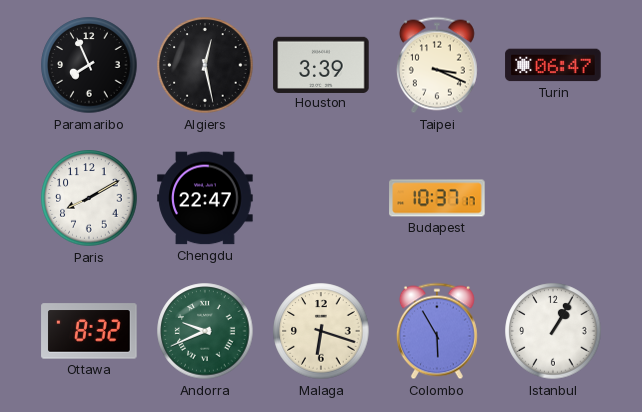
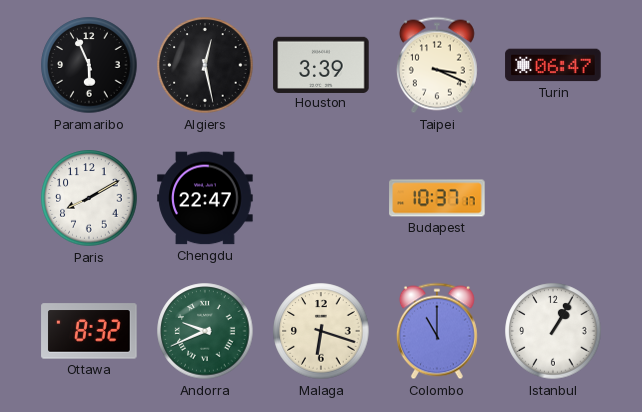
Paramaribo: 7:56 -> 5:56
Colombo: 5:55 -> 11:00
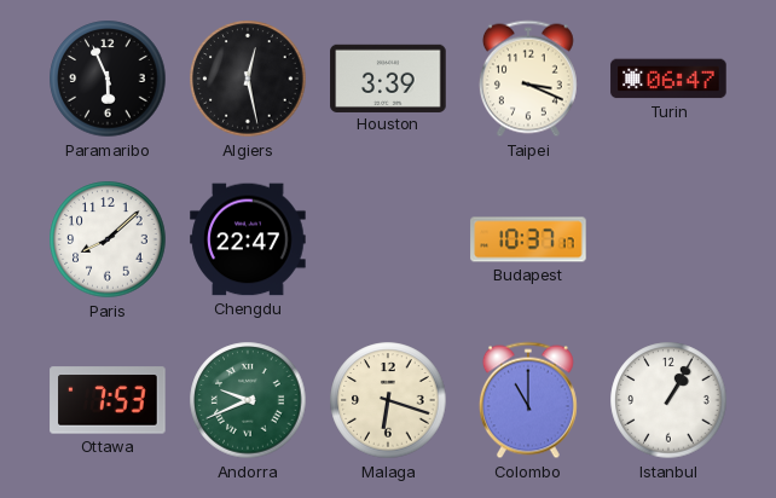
Paris: 8:10 -> 8:08
Ottawa: 8:32 -> 7:53
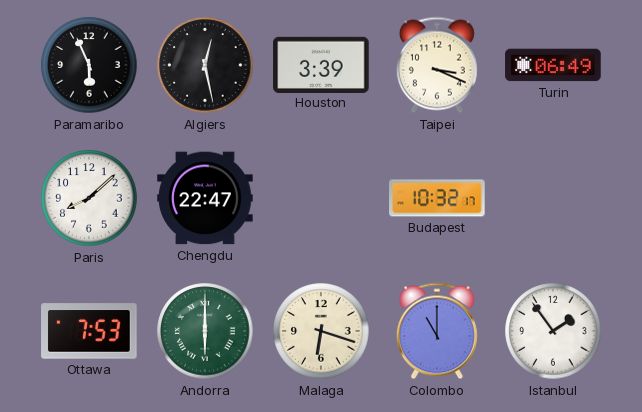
Turin: 06:47 -> 06:49
Budapest: 10:37 -> 10:32
Andorra: 9:41 -> 6:00
Istanbul: 1:05 -> 1:54
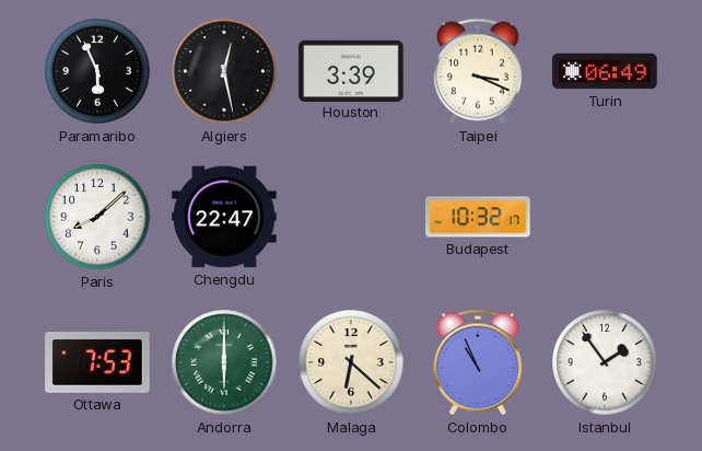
Malaga: 6:18 -> 6:22
Colombo: 11:00 -> 10:56
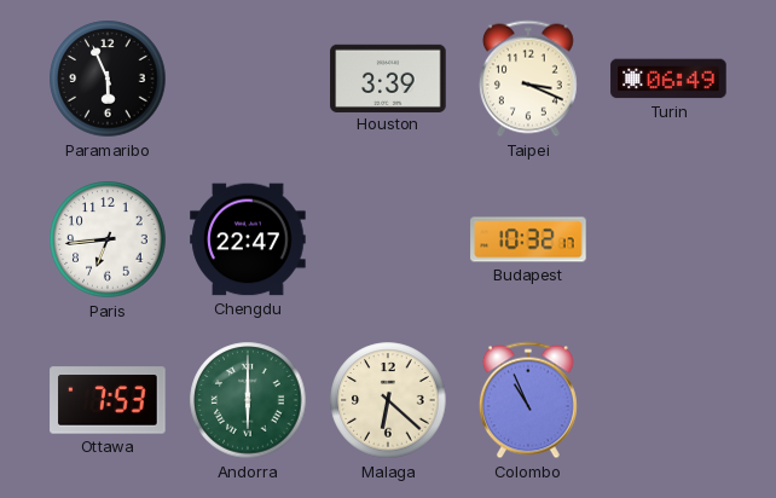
Algiers: 12:28 -> none
Paris: 8:08 -> 6:44
Istanbul: 1:54 -> none
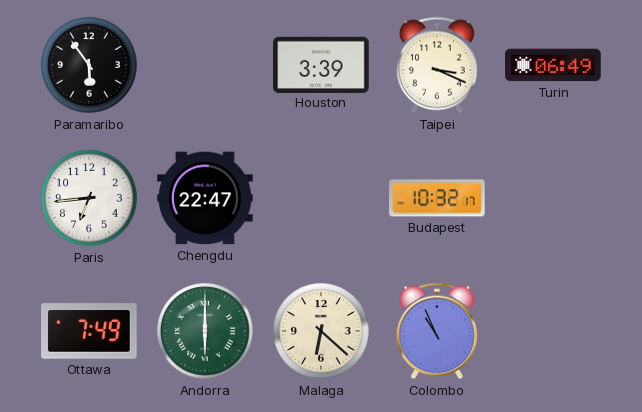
Paramaribo: 5:56 -> 5:54
Ottawa: 7:53 -> 7:49
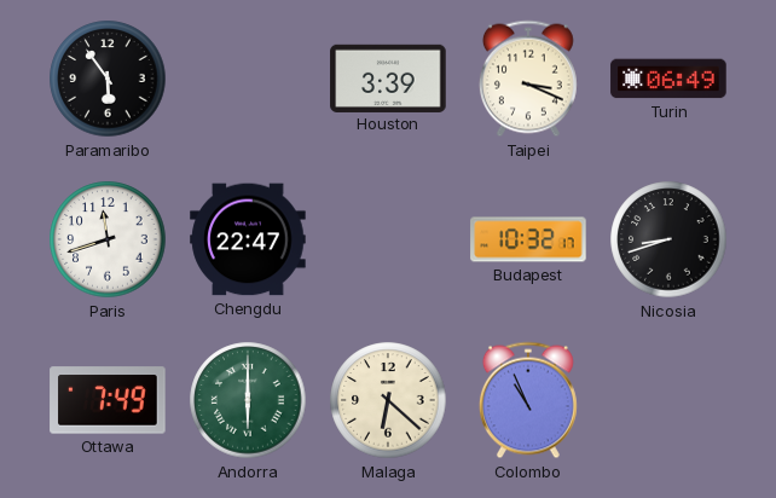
Paris: 6:44 -> 11:42
Nicosia: none -> 8:42
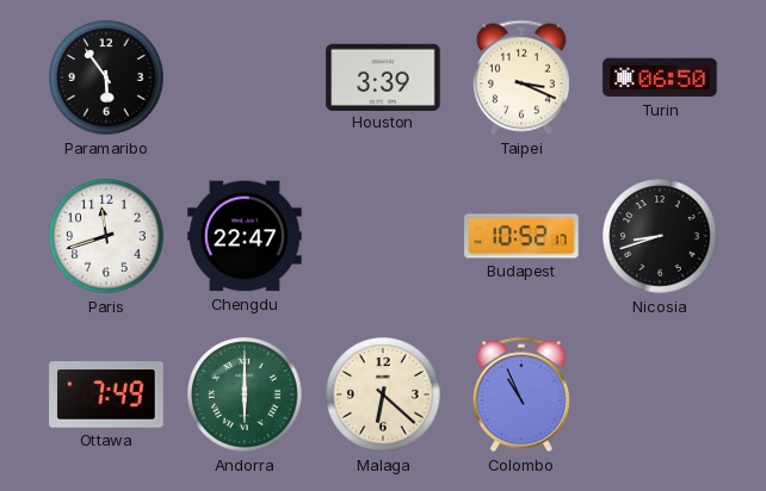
Turin: 06:49 -> 06:50
Budapest: 10:32 -> 10:52
